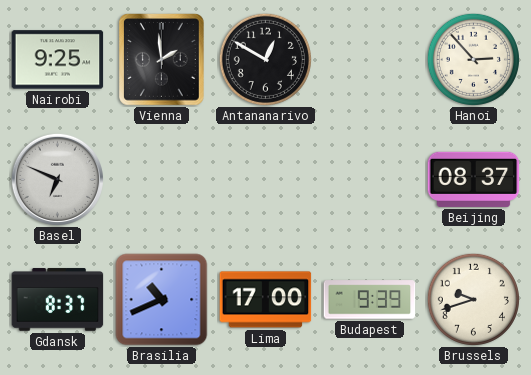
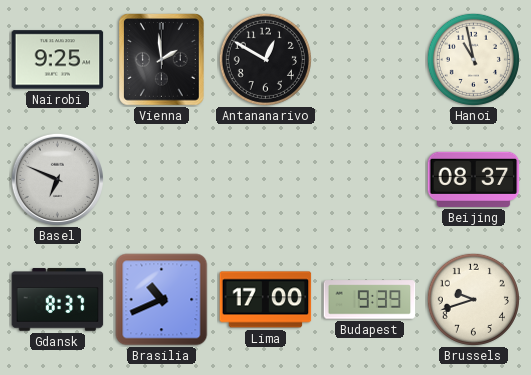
Hanoi: 2:53 -> 10:58
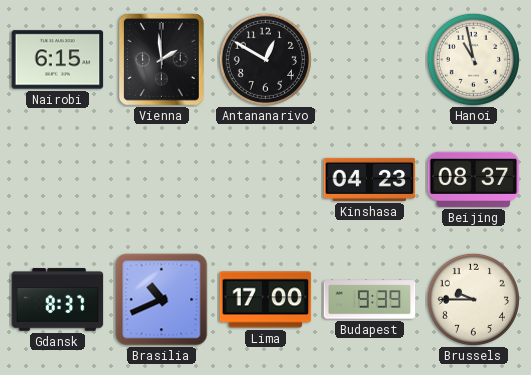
Nairobi: 9:25 -> 6:15
Basel: 6:49 -> none
Kinshasa: none -> 04:23
Brussels: 9:42 -> 9:45
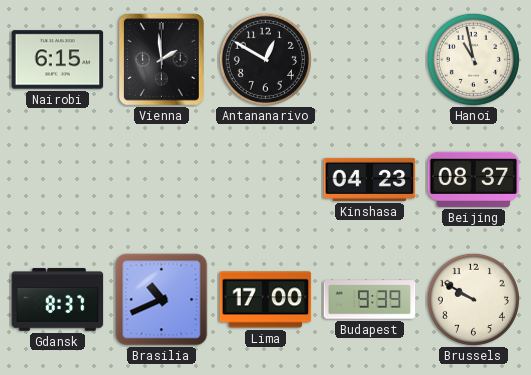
Brussels: 9:45 -> 9:50
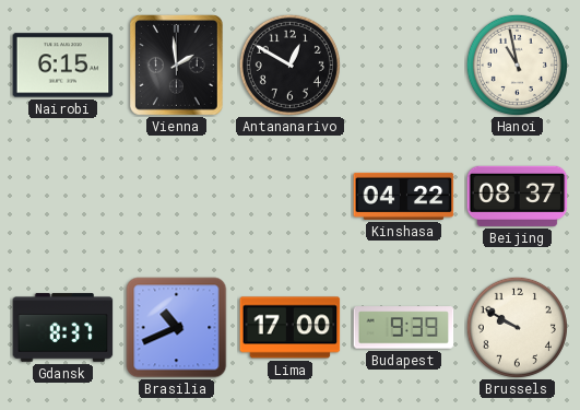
Kinshasa: 04:23 -> 04:22
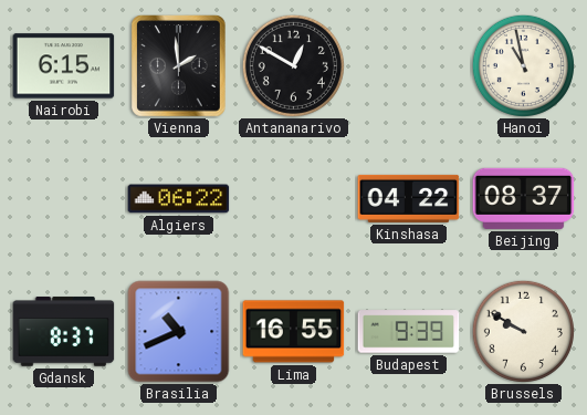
Algiers: none -> 06:22
Lima: 17:00 -> 16:55
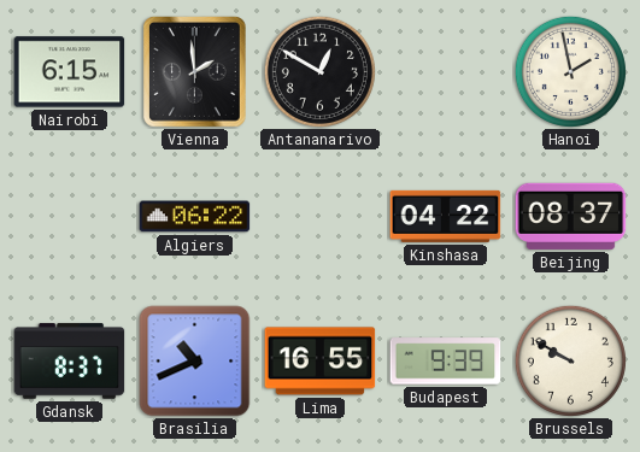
Hanoi: 10:58 -> 1:58
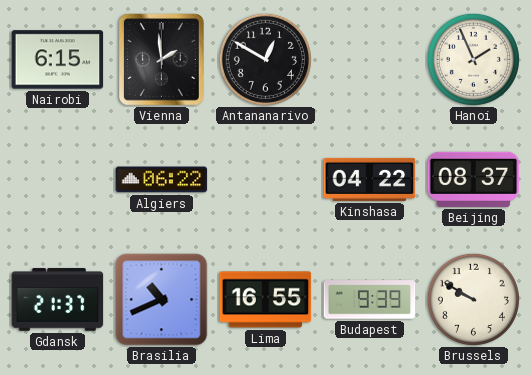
Hanoi: 1:58 -> 1:56
Gdansk: 8:37 -> 21:37
